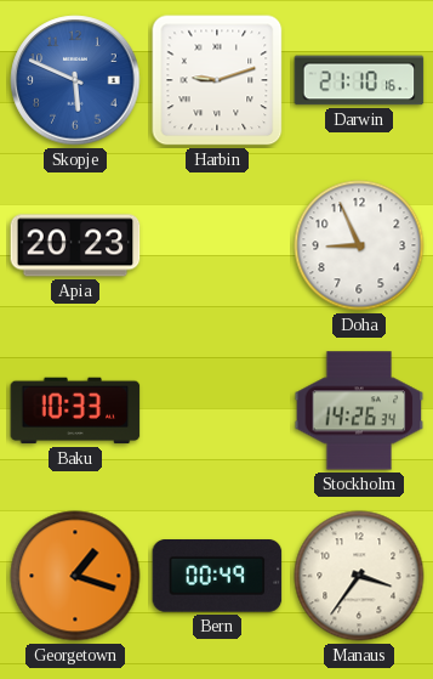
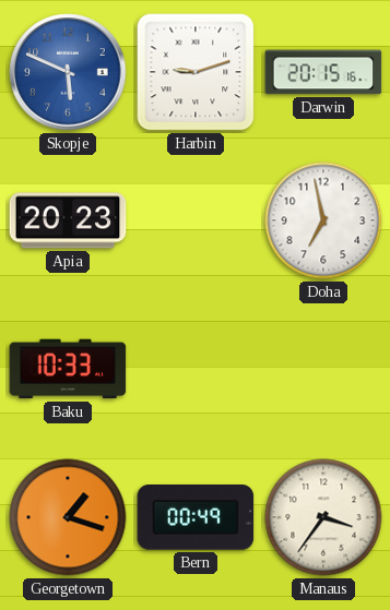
Darwin: 21:10 -> 20:15
Doha: 8:56 -> 6:58
Stockholm: 14:26 -> none
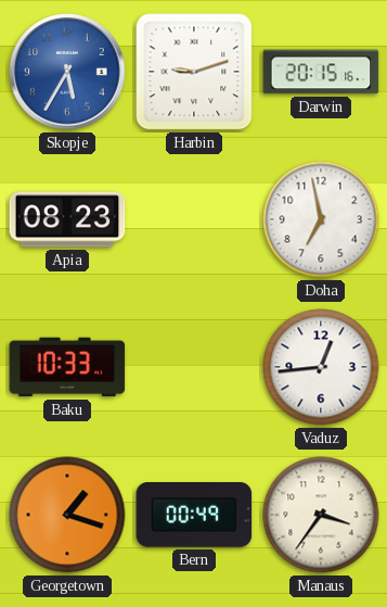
Skopje: 5:49 -> 5:35
Apia: 20:23 -> 08:23
Vaduz: none -> 12:44
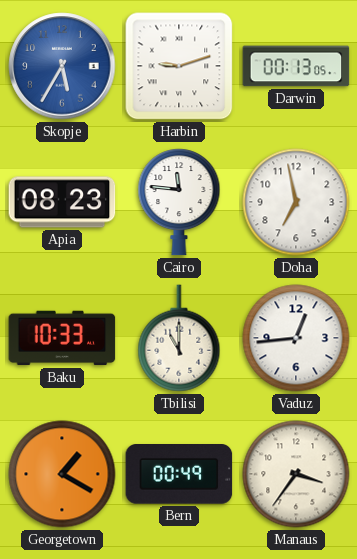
Darwin: 20:15 -> 00:13
Cairo: none -> 11:46
Tbilisi: none -> 11:00
Georgetown: 1:18 -> 1:20
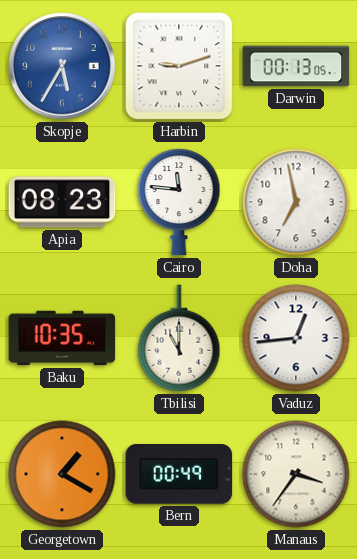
Baku: 10:33 -> 10:35
